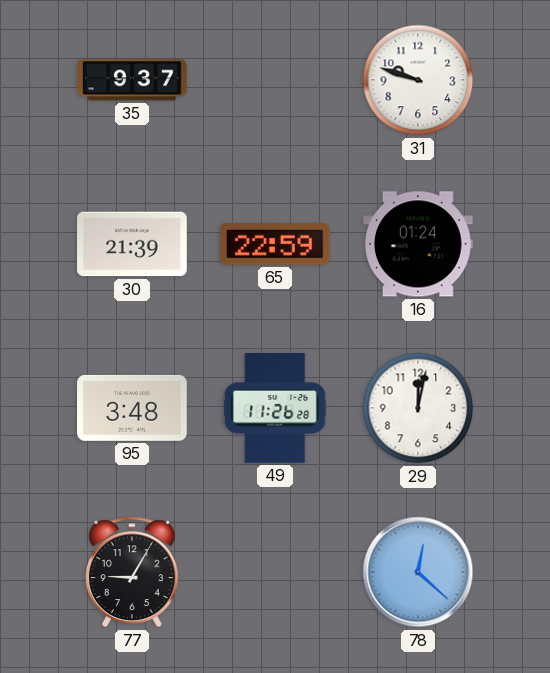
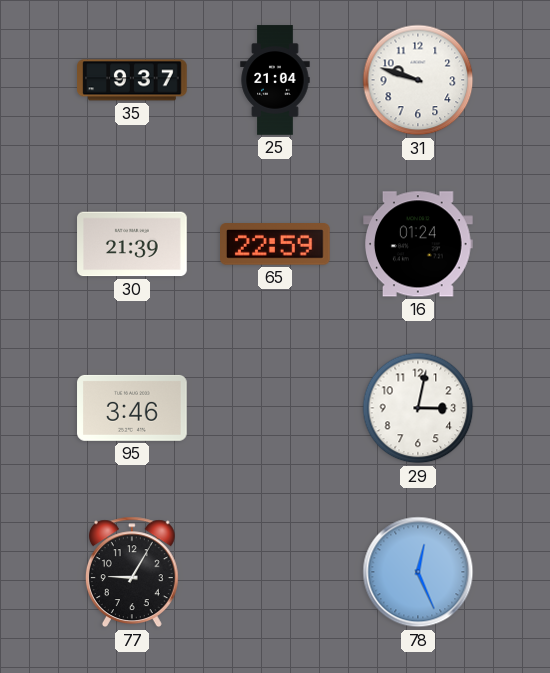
25: none -> 21:04
95: 3:48 -> 3:46
49: 11:26 -> none
29: 12:02 -> 3:02
78: 12:22 -> 12:26
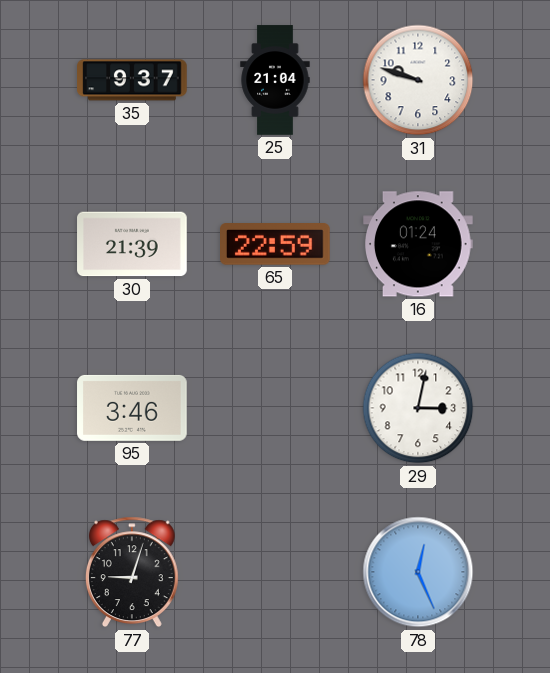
77: 9:05 -> 9:03
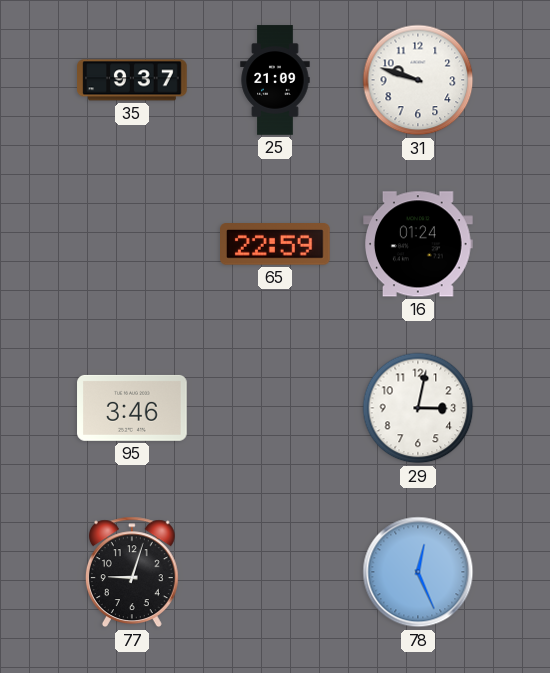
25: 21:04 -> 21:09
30: 21:39 -> none
